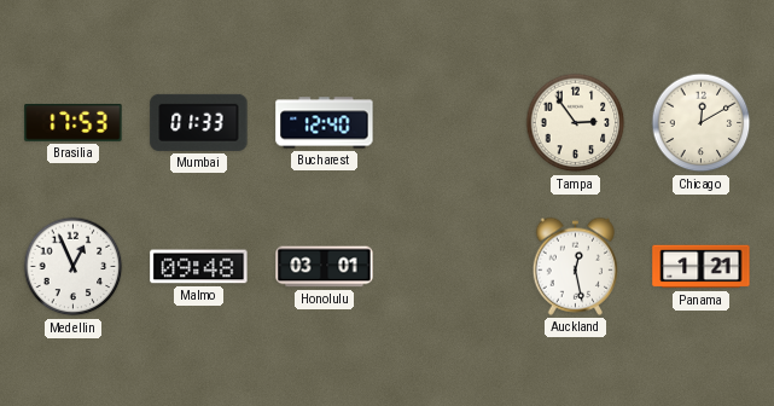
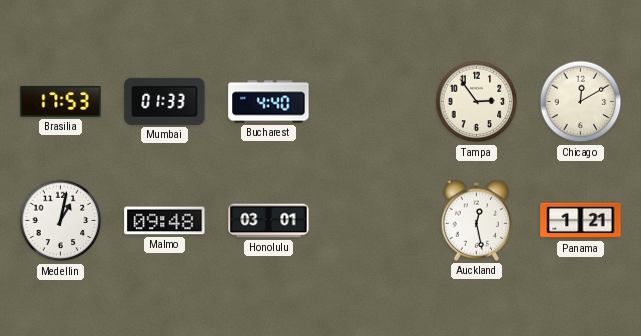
Bucharest: 12:40 -> 4:40
Medellin: 12:56 -> 1:02
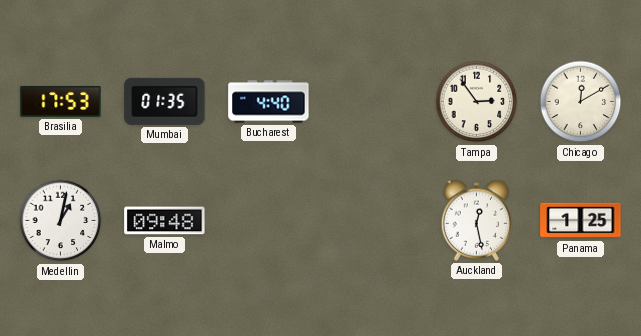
Mumbai: 01:33 -> 01:35
Honolulu: 03:01 -> none
Panama: 1:21 -> 1:25
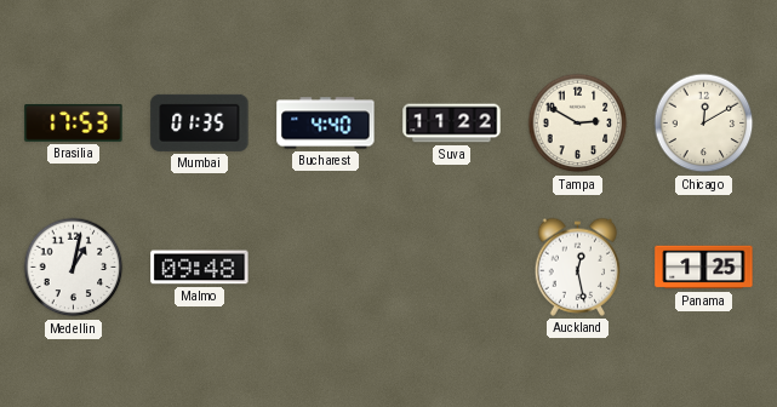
Suva: none -> 11:22
Tampa: 2:54 -> 2:50
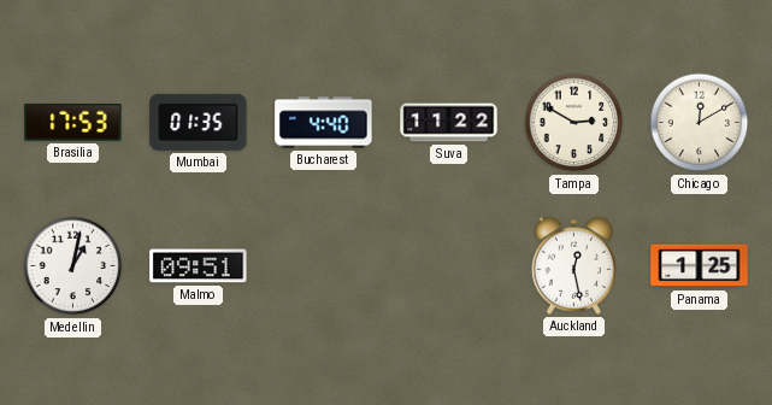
Malmo: 09:48 -> 09:51
